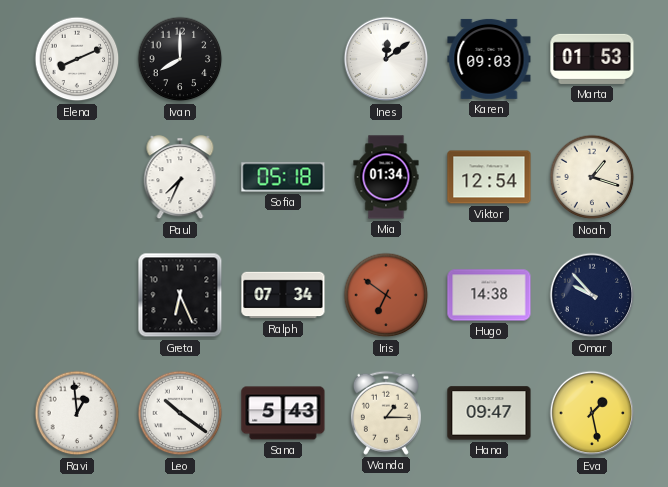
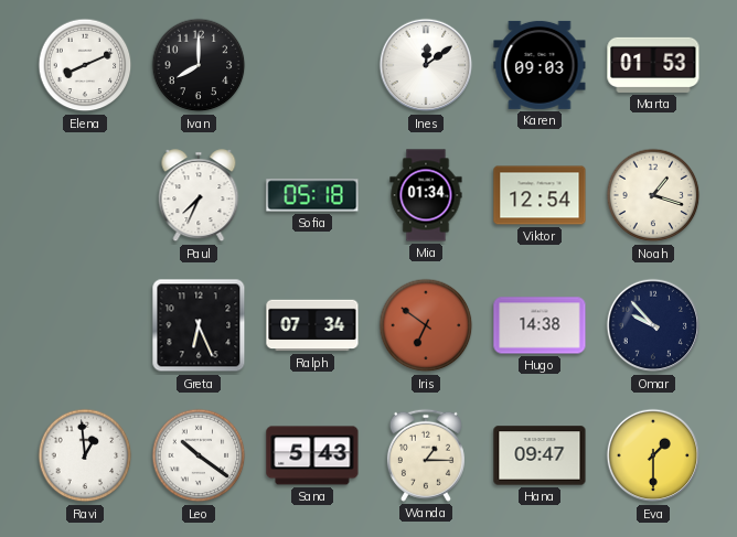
Eva: 1:28 -> 1:30
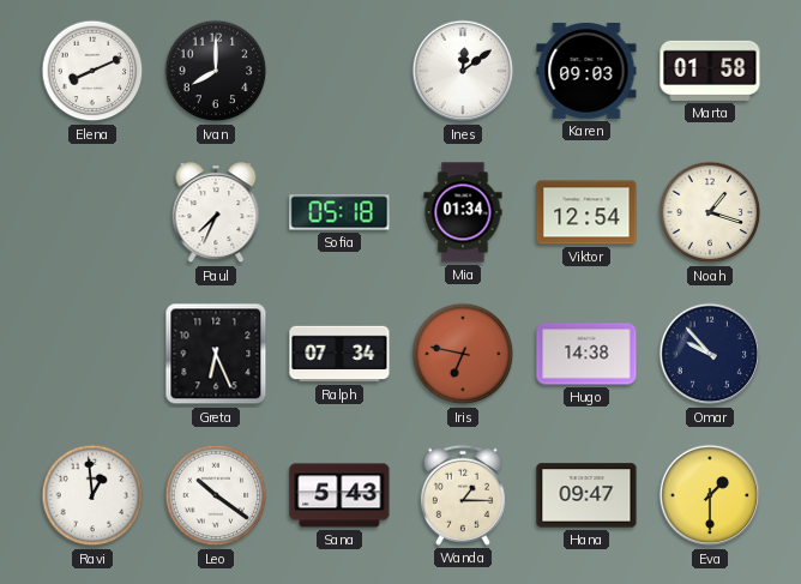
Marta: 01:53 -> 01:58
Iris: 6:51 -> 6:47
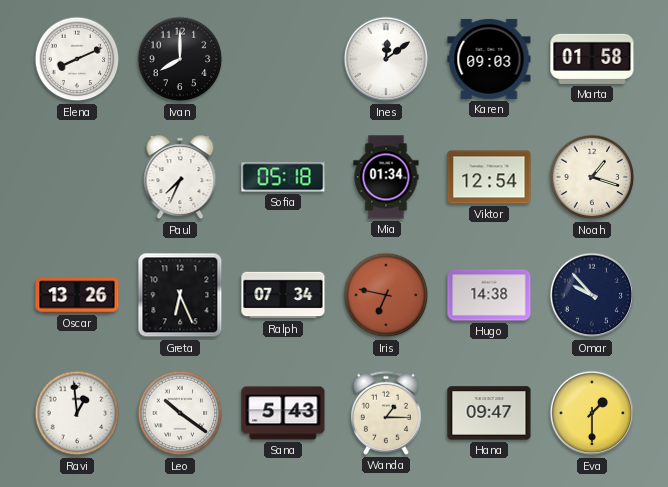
Oscar: none -> 13:26
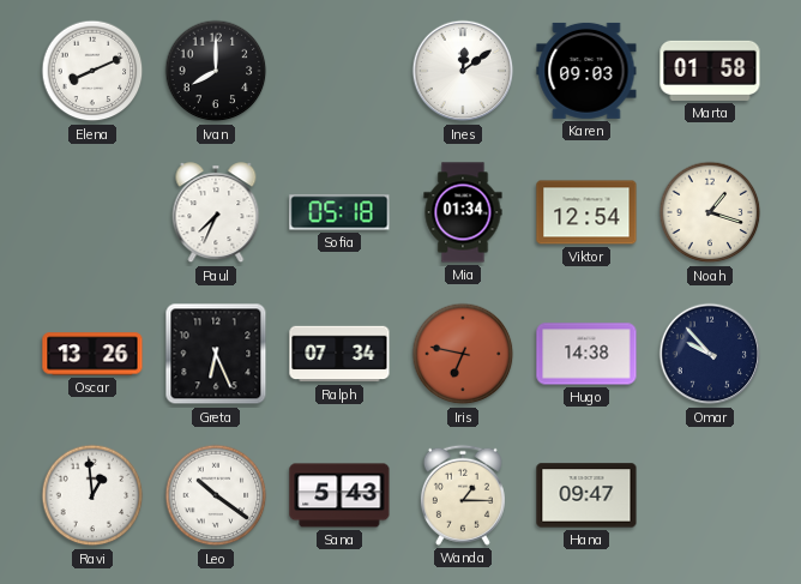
Eva: 1:30 -> none
